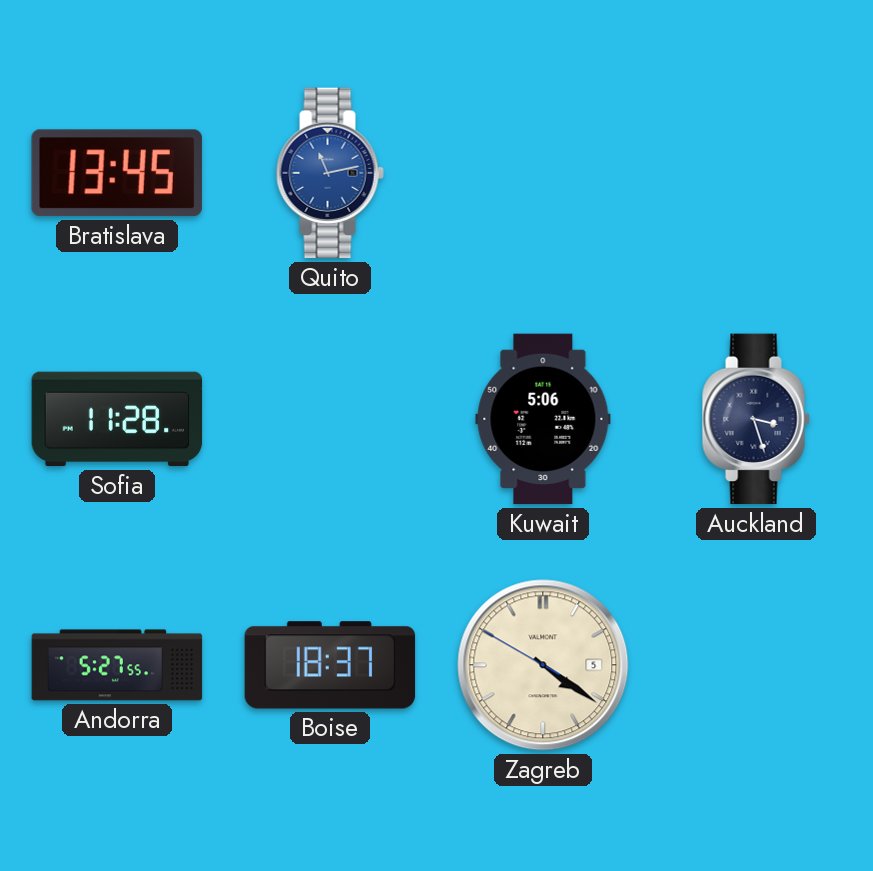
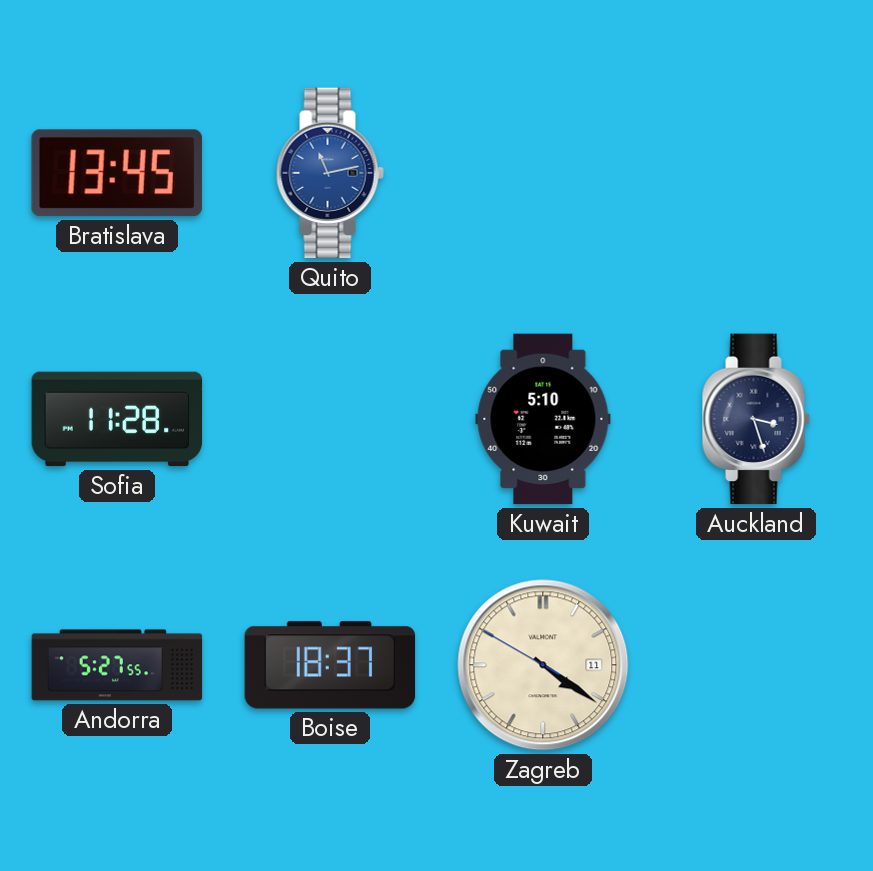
Kuwait: 5:06 -> 5:10
Zagreb date: 5 -> 11
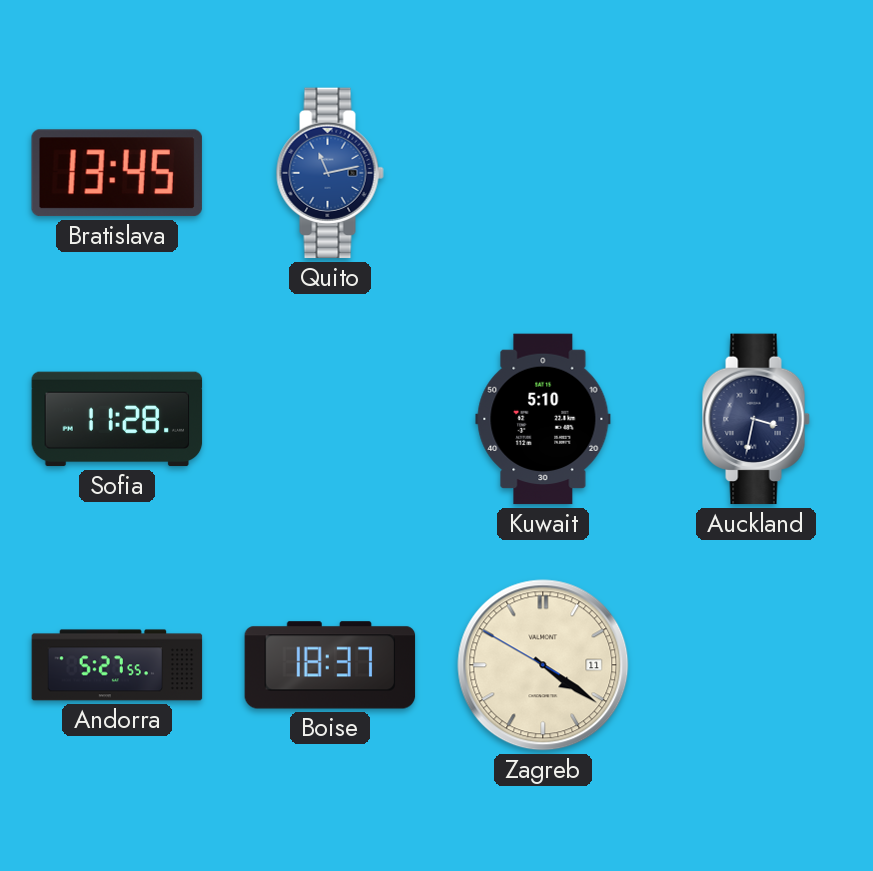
Auckland: 3:27 -> 3:32
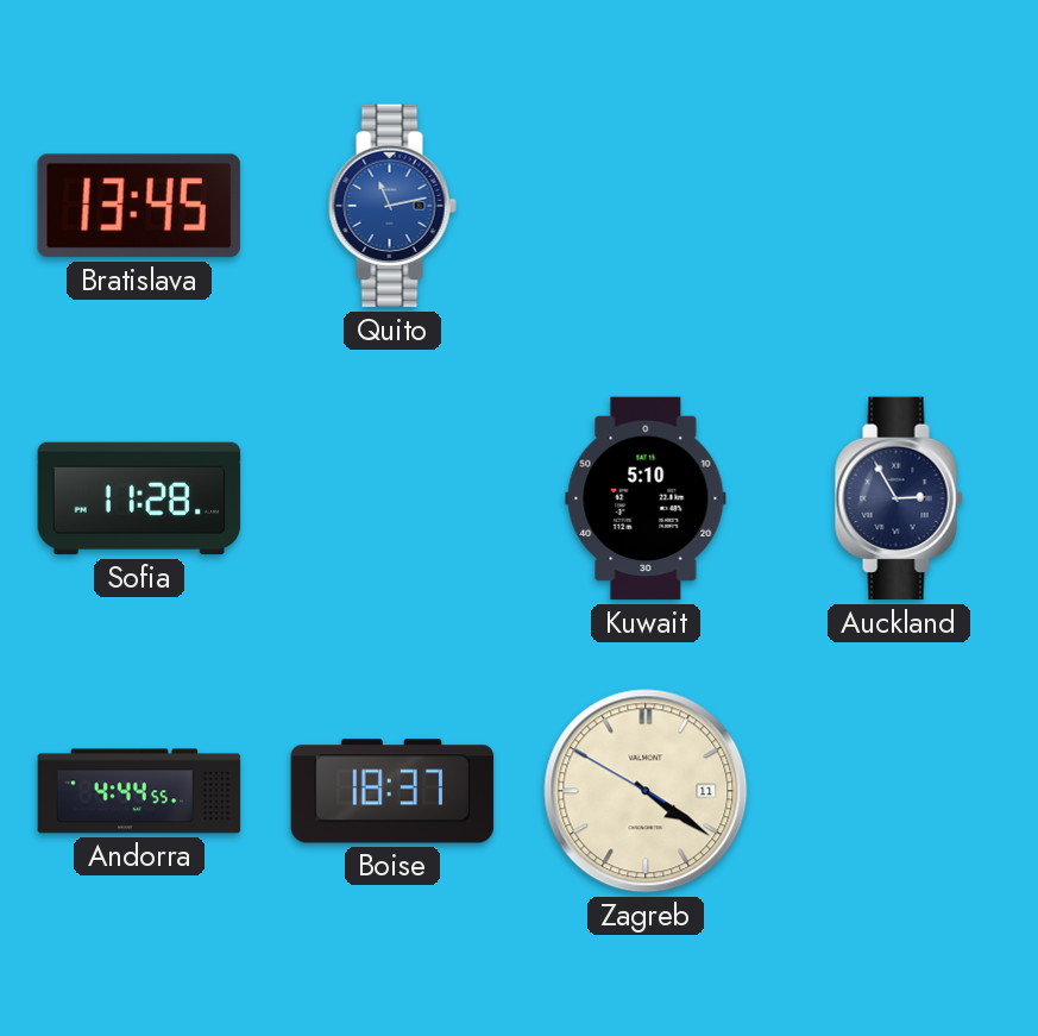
Auckland: 3:32 -> 2:55
Andorra: 5:27 -> 4:44
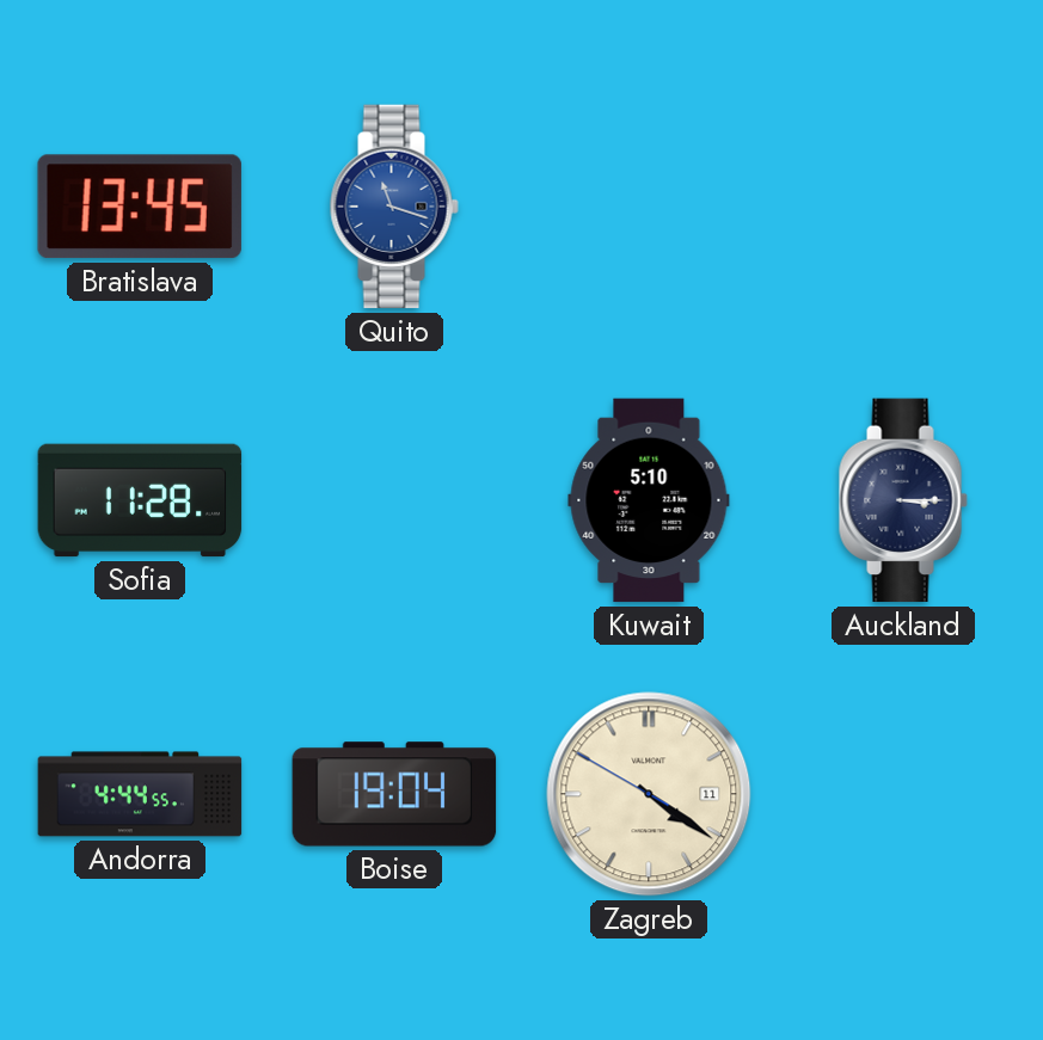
Quito: 11:13 -> 11:18
Auckland: 2:55 -> 3:15
Boise: 18:37 -> 19:04
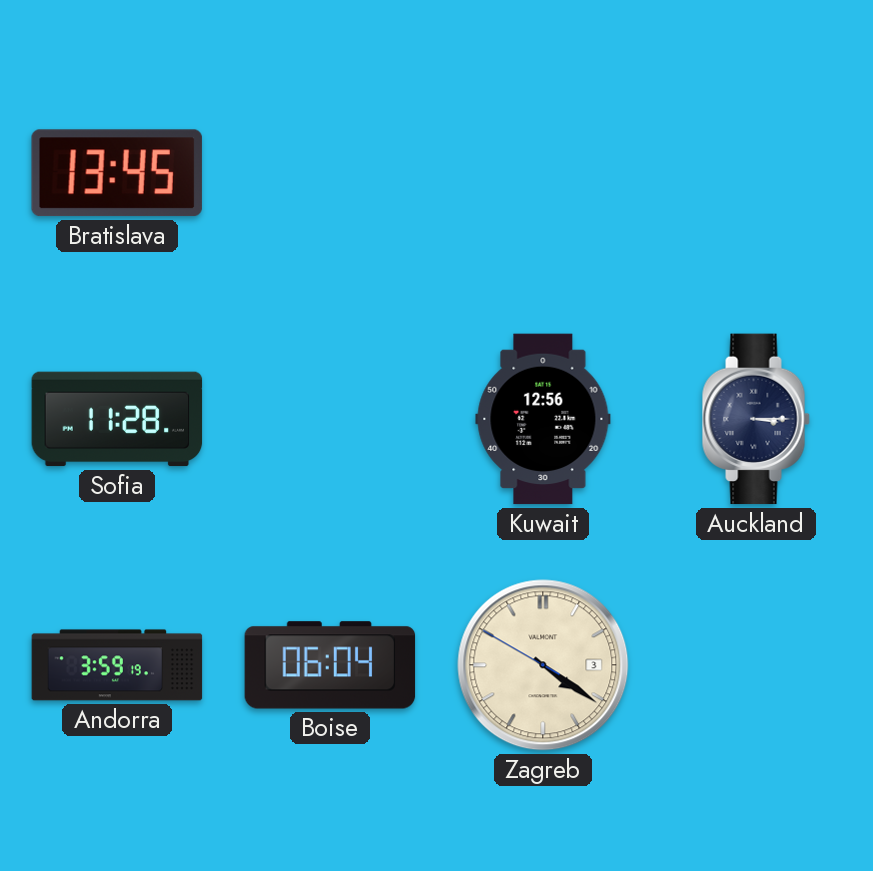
Quito: 11:18 -> none
Kuwait: 5:10 -> 12:56
Andorra: 4:44 -> 3:59
Boise: 19:04 -> 06:04
Zagreb date: 11 -> 3
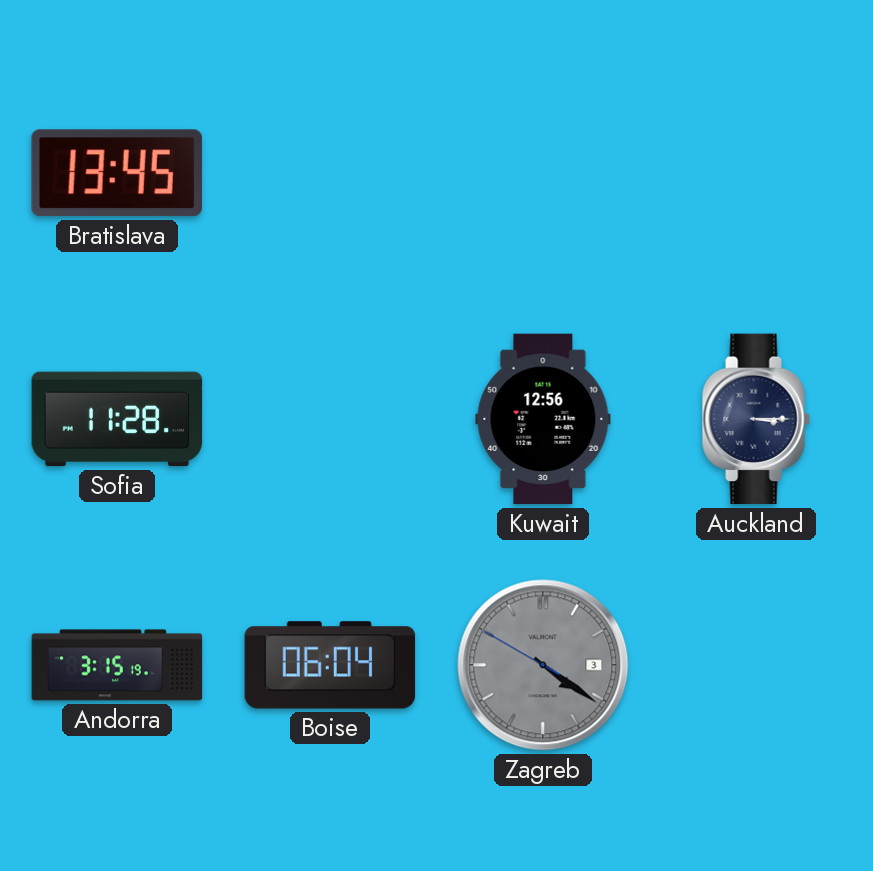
Andorra: 3:59 -> 3:15
Zagreb dial: cream -> grey
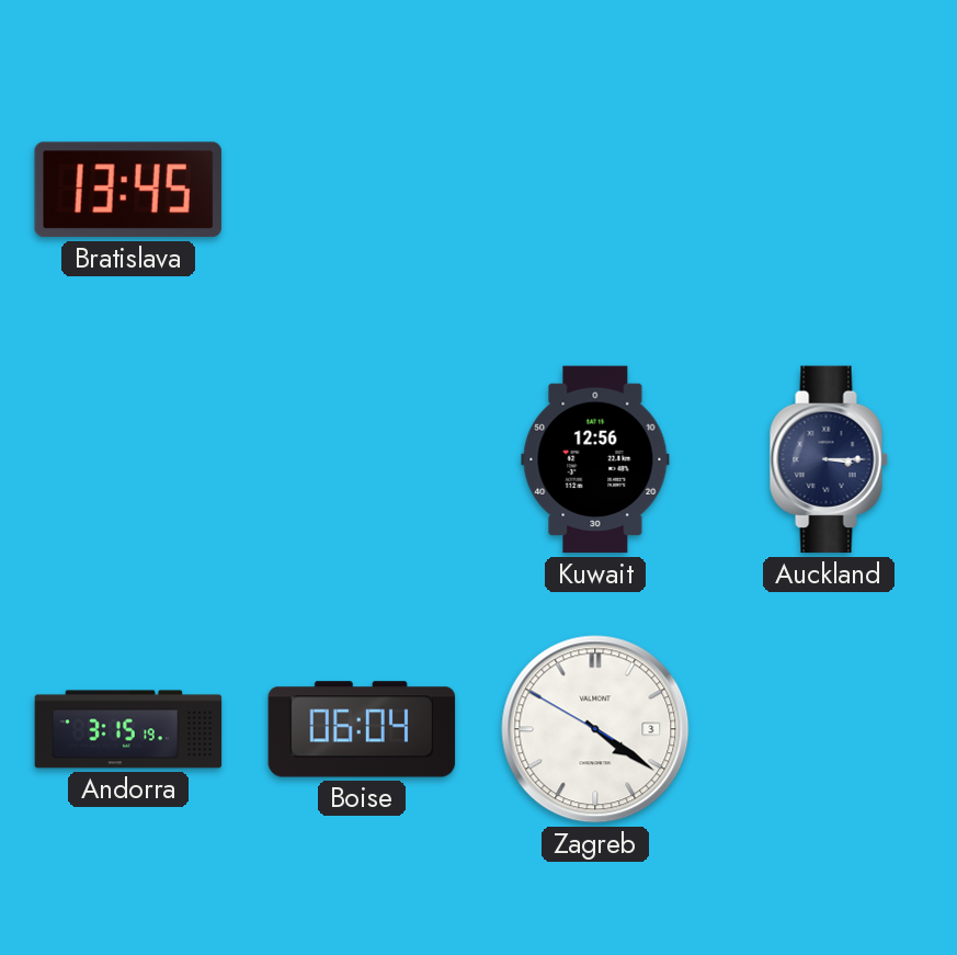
Sofia: 11:28 -> none
Zagreb dial: grey -> white
